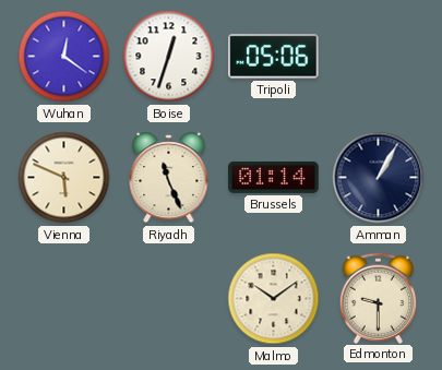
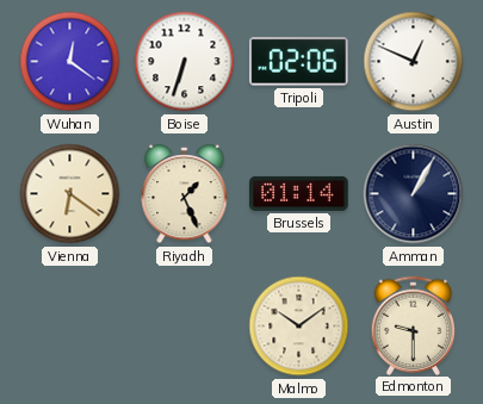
Boise: 12:33 -> 6:33
Tripoli: 05:06 -> 02:06
Austin: none -> 12:49
Vienna: 5:49 -> 6:21
Riyadh: 11:26 -> 1:26
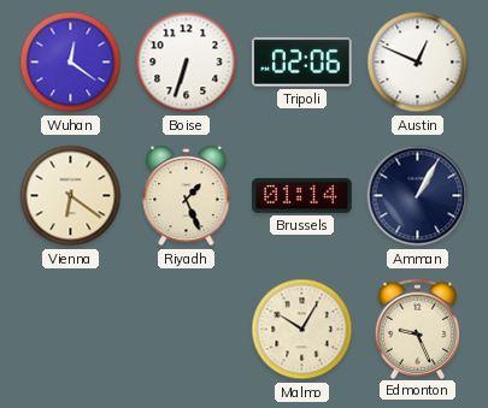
Malmo: 10:09 -> 10:05
Edmonton: 9:30 -> 9:26
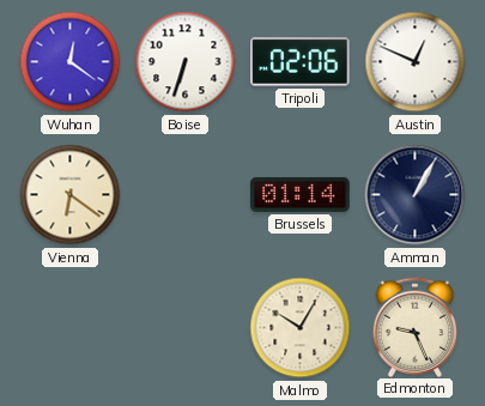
Riyadh: 1:26 -> none
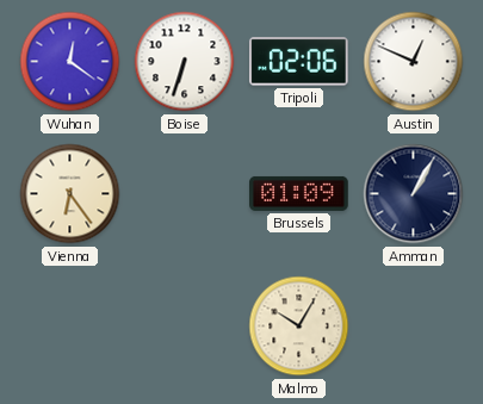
Vienna: 6:21 -> 6:24
Brussels: 01:14 -> 01:09
Edmonton: 9:26 -> none
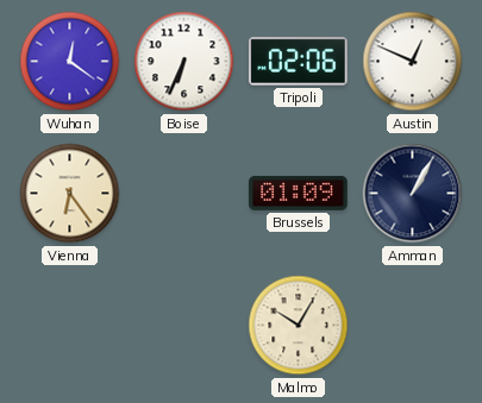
Boise: 6:33 -> 6:34
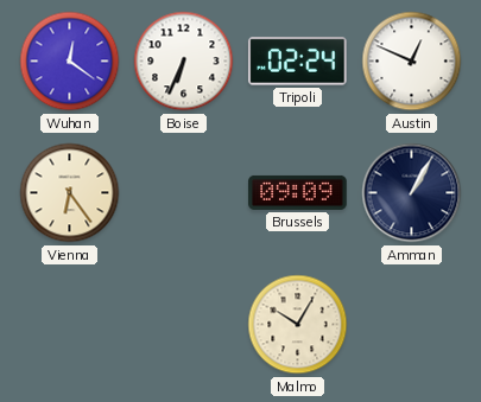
Tripoli: 02:06 -> 02:24
Brussels: 01:09 -> 09:09
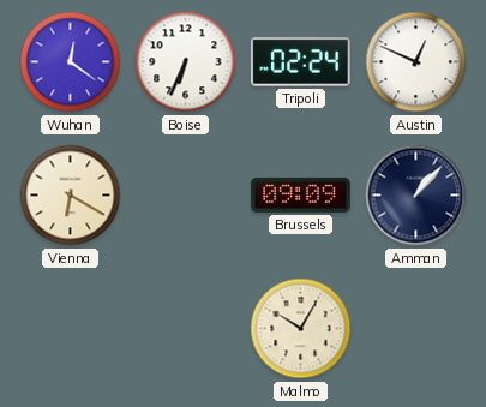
Vienna: 6:24 -> 6:20
Amman: 1:05 -> 1:07
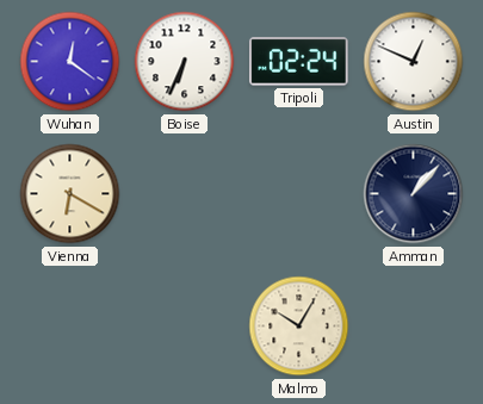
Brussels: 09:09 -> none
